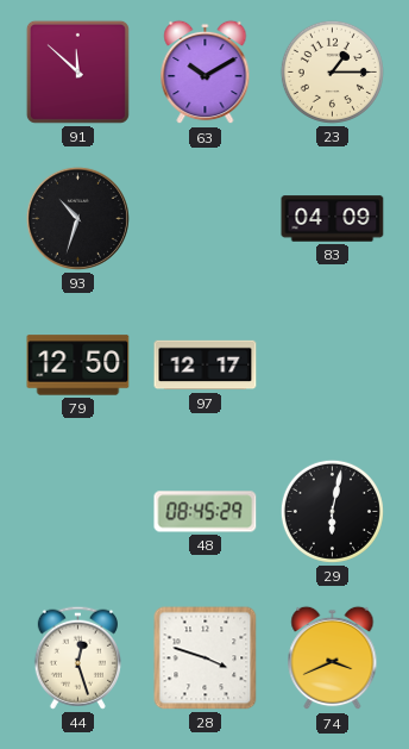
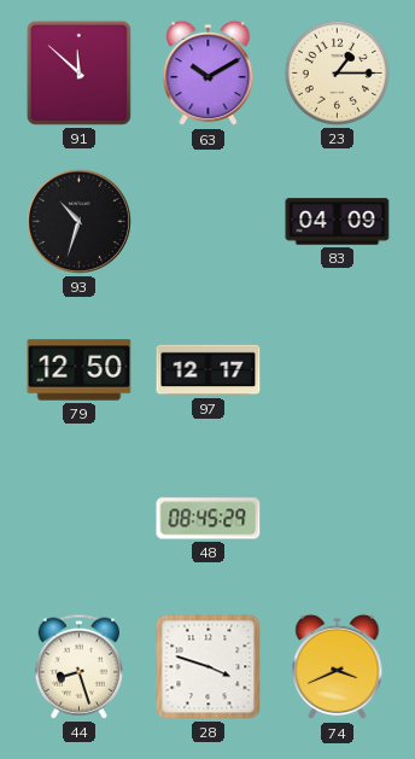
29: 6:02 -> none
44: 12:27 -> 8:27
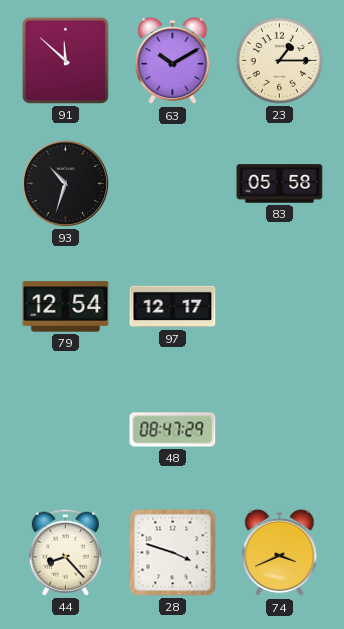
83: 04:09 -> 05:58
79: 12:50 -> 12:54
48: 08:45 -> 08:47
44: 8:27 -> 8:23
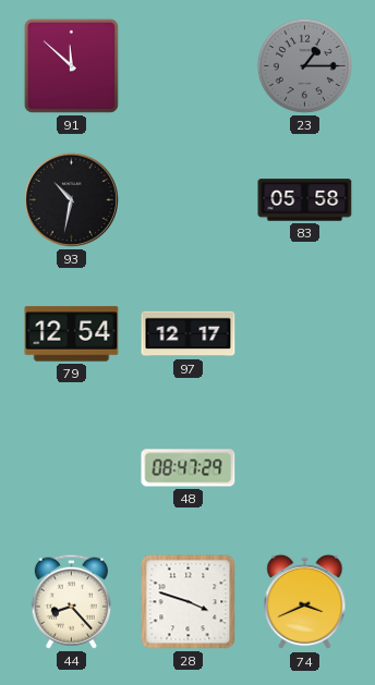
63: 10:10 -> none
23 dial: cream -> grey
93: 10:33 -> 10:32
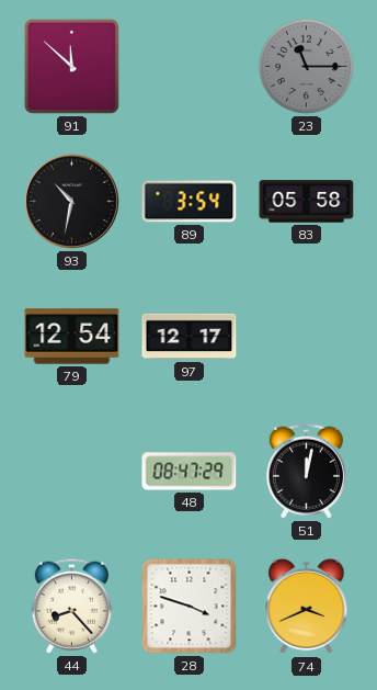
23: 1:15 -> 11:15
89: none -> 3:54
51: none -> 12:02
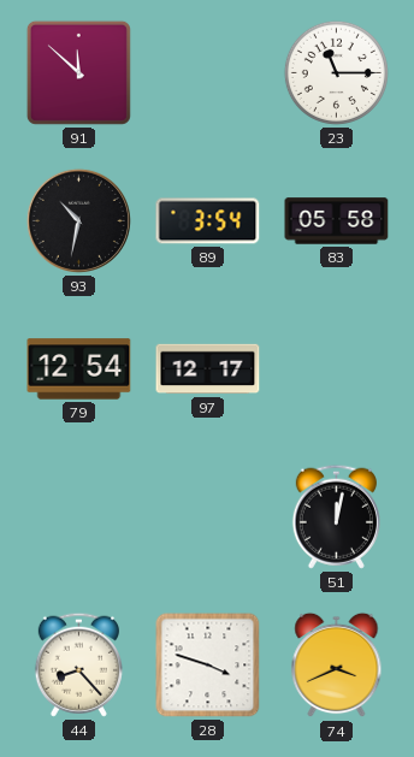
23 dial: grey -> white
48: 08:47 -> none
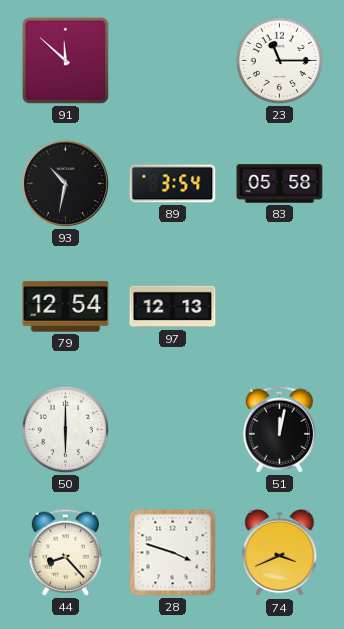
97: 12:17 -> 12:13
50: none -> 6:00
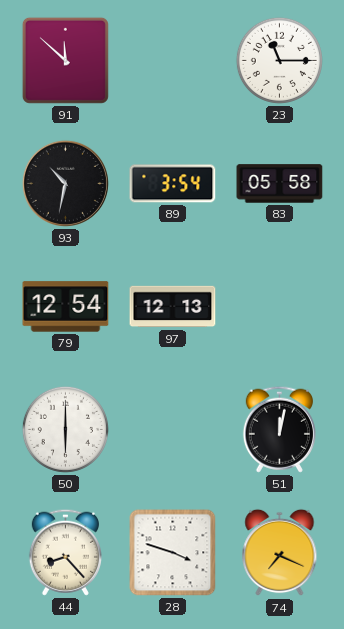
74: 3:41 -> 7:19
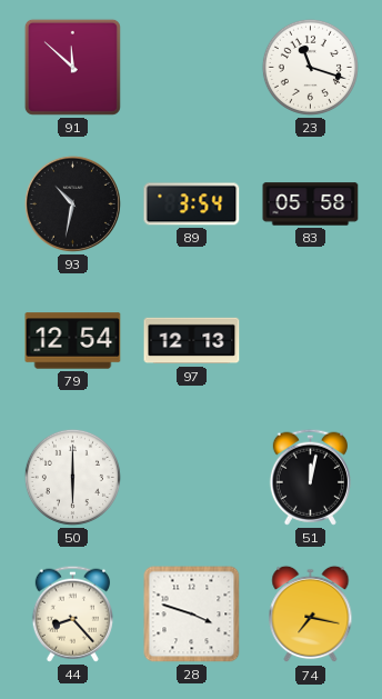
23: 11:15 -> 11:18
74: 7:19 -> 7:17
